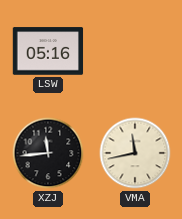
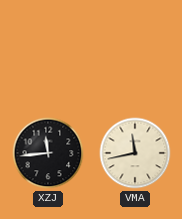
LSW: 05:16 -> none
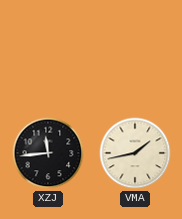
VMA: 11:43 -> 1:43
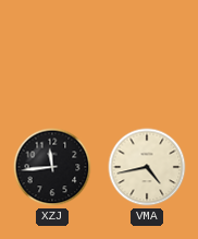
VMA: 1:43 -> 4:43
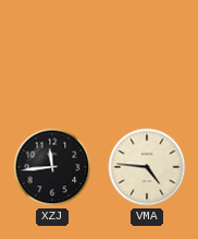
VMA: 4:43 -> 4:46
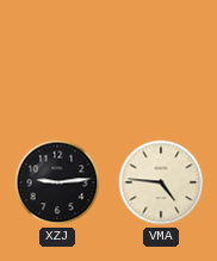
XZJ: 11:44 -> 9:14
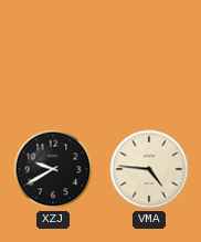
XZJ: 9:14 -> 9:40
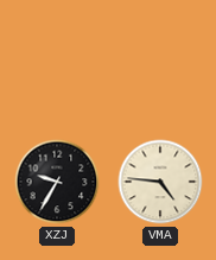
XZJ: 9:40 -> 9:35
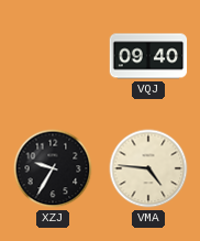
VQJ: none -> 09:40
